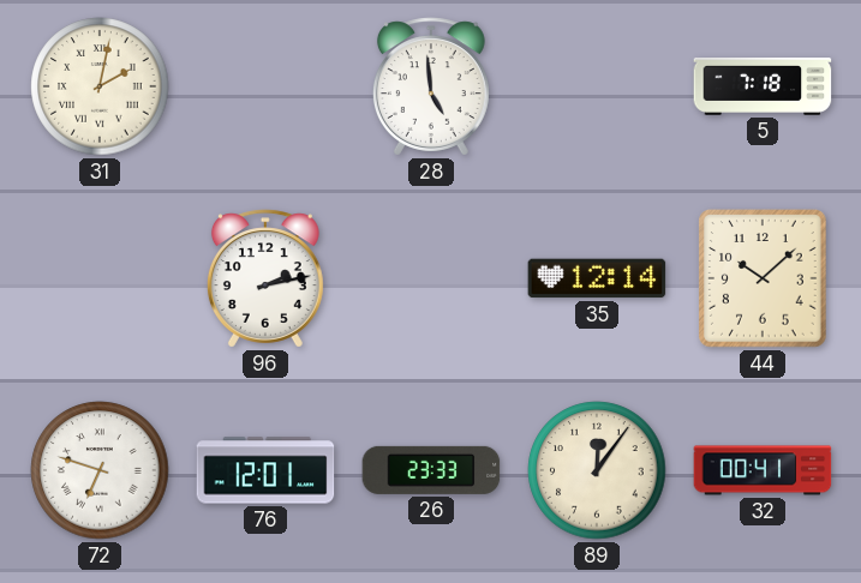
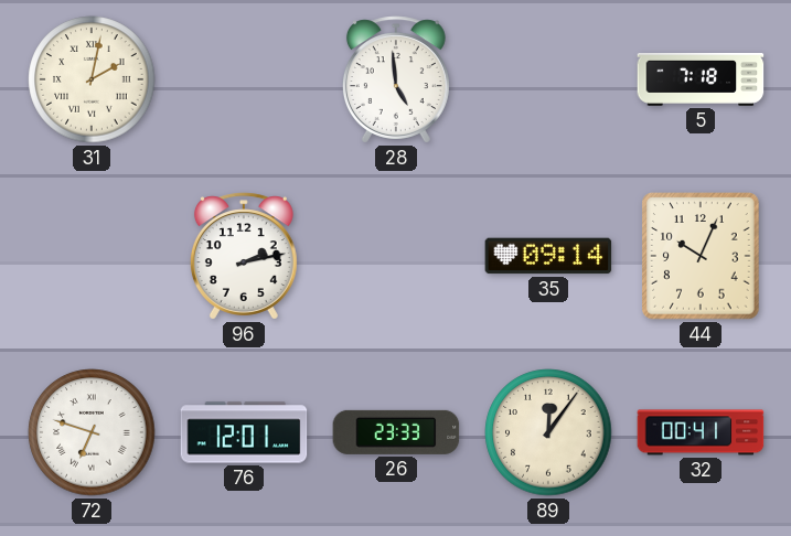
35: 12:14 -> 09:14
44: 10:08 -> 10:04
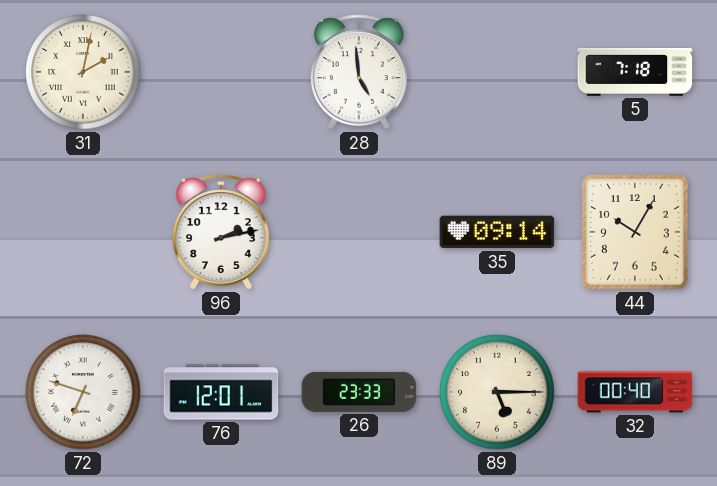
44: 10:04 -> 10:05
89: 12:06 -> 5:15
32: 00:41 -> 00:40
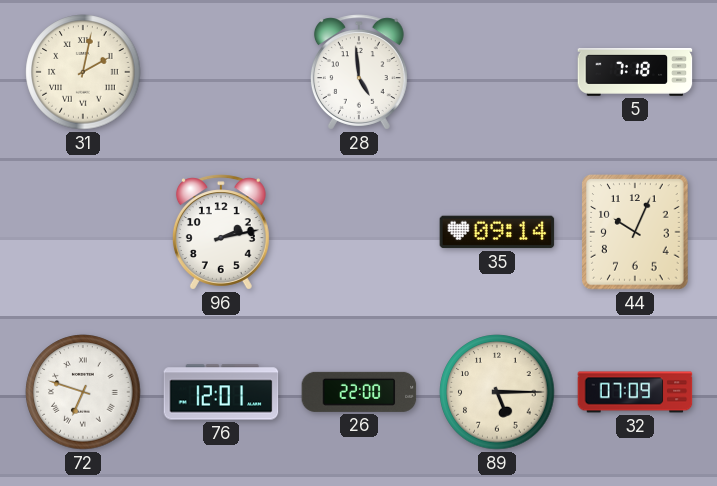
44: 10:05 -> 10:04
26: 23:33 -> 22:00
32: 00:40 -> 07:09
